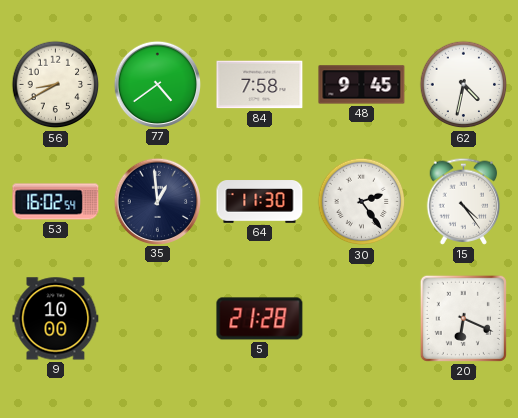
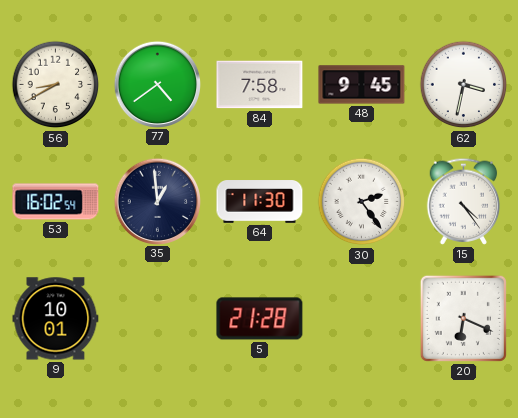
62: 4:32 -> 3:32
9: 10:00 -> 10:01
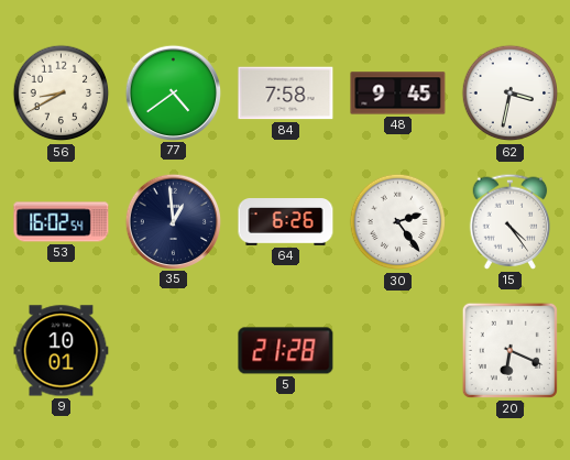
64: 11:30 -> 6:26
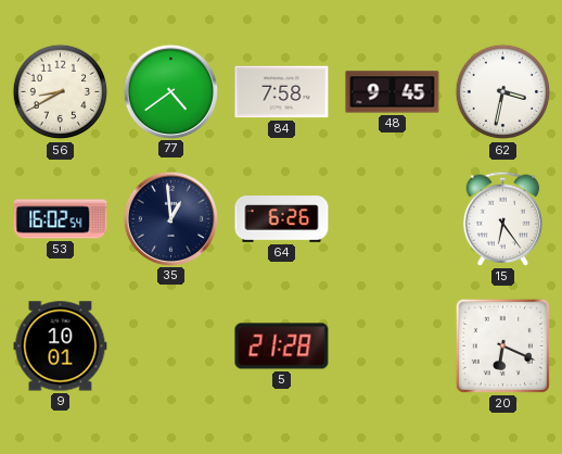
30: 2:24 -> none
15: 4:24 -> 6:24
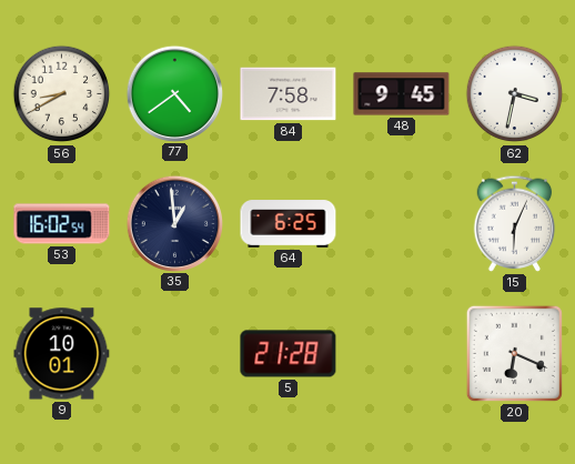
64: 6:26 -> 6:25
15: 6:24 -> 6:04
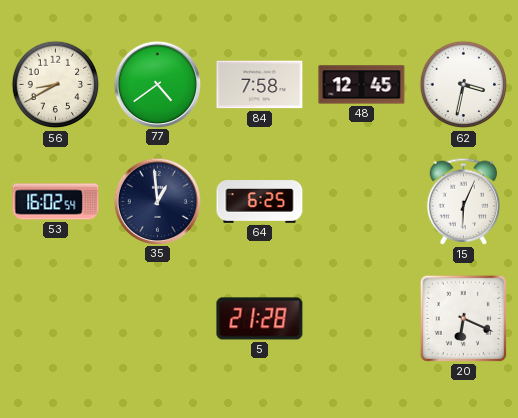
48: 9:45 -> 12:45
9: 10:01 -> none
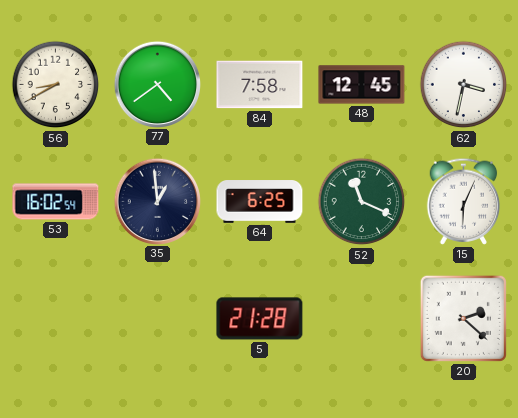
52: none -> 11:19
20: 6:19 -> 2:22
